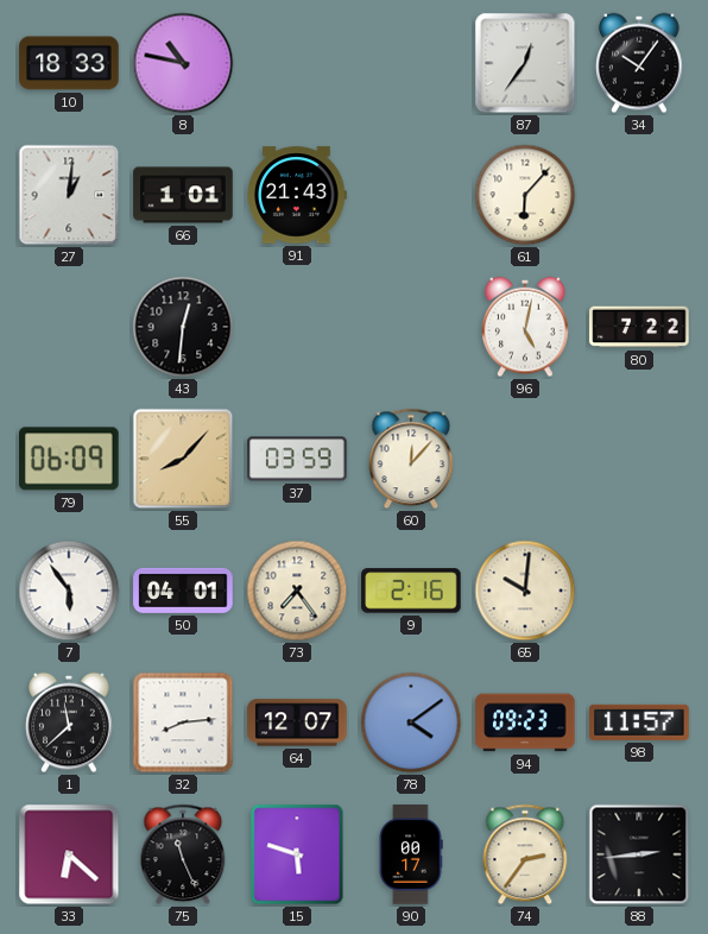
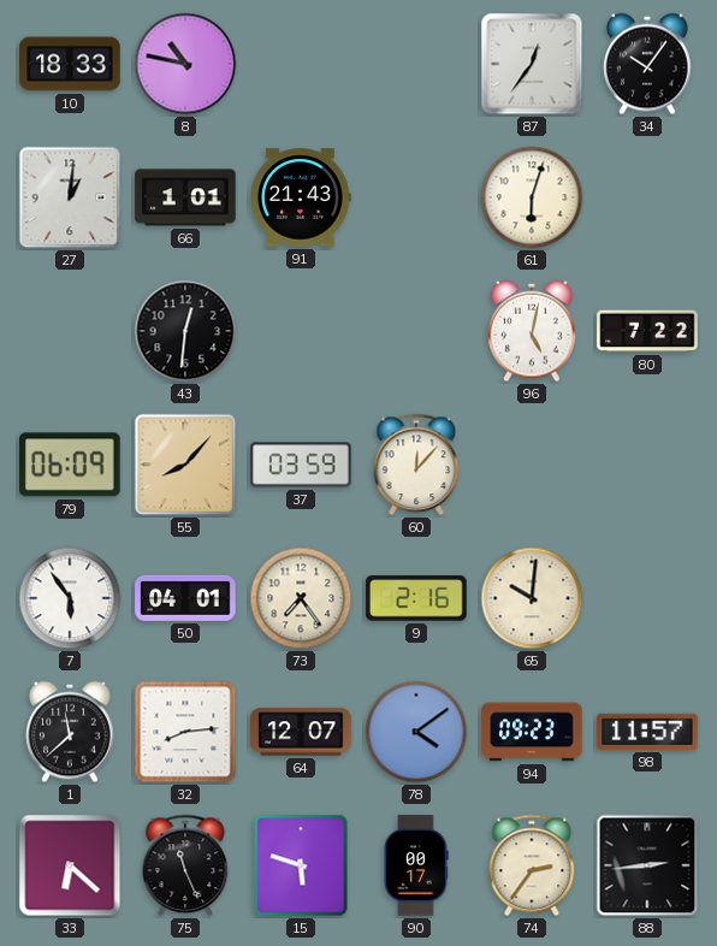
61: 6:07 -> 6:03
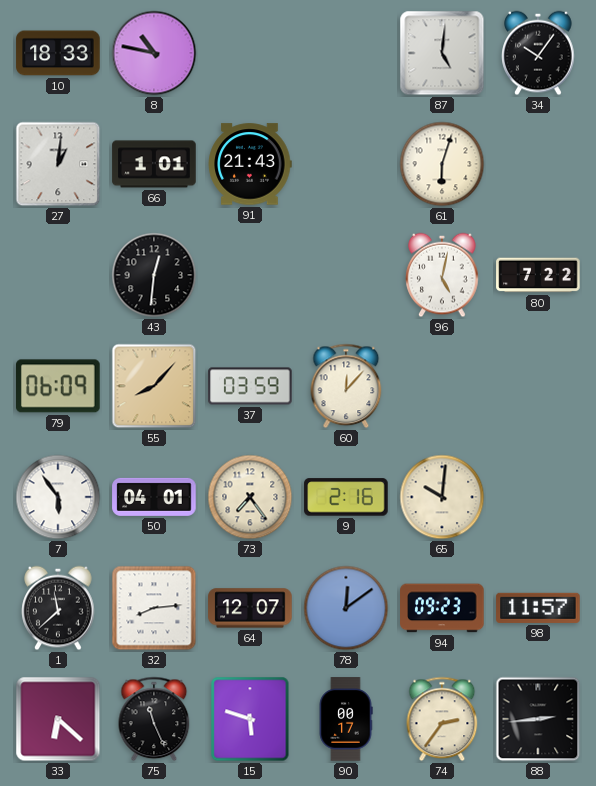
87: 12:36 -> 5:01
78: 4:09 -> 12:09
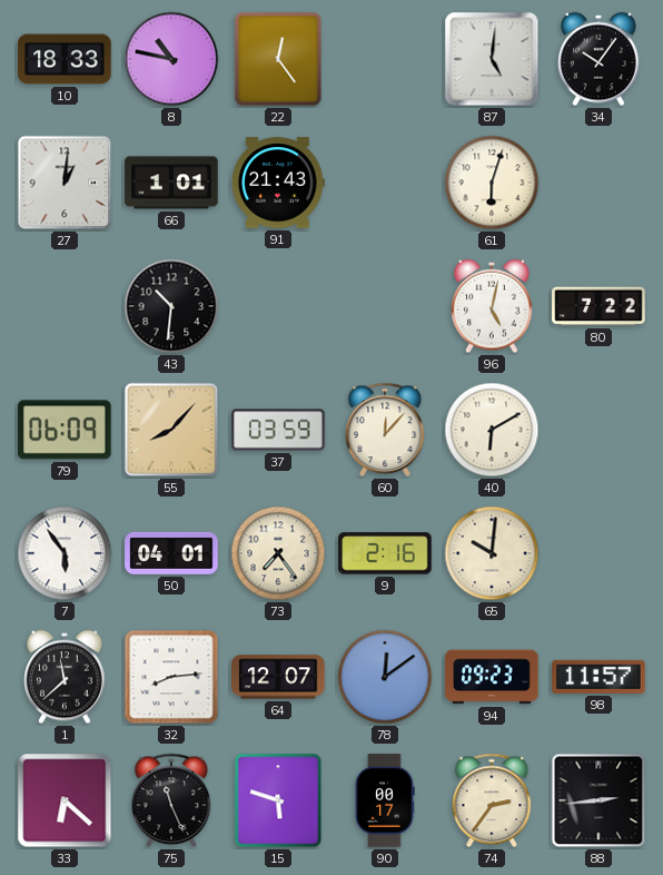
22: none -> 12:24
43: 12:31 -> 10:31
40: none -> 6:10
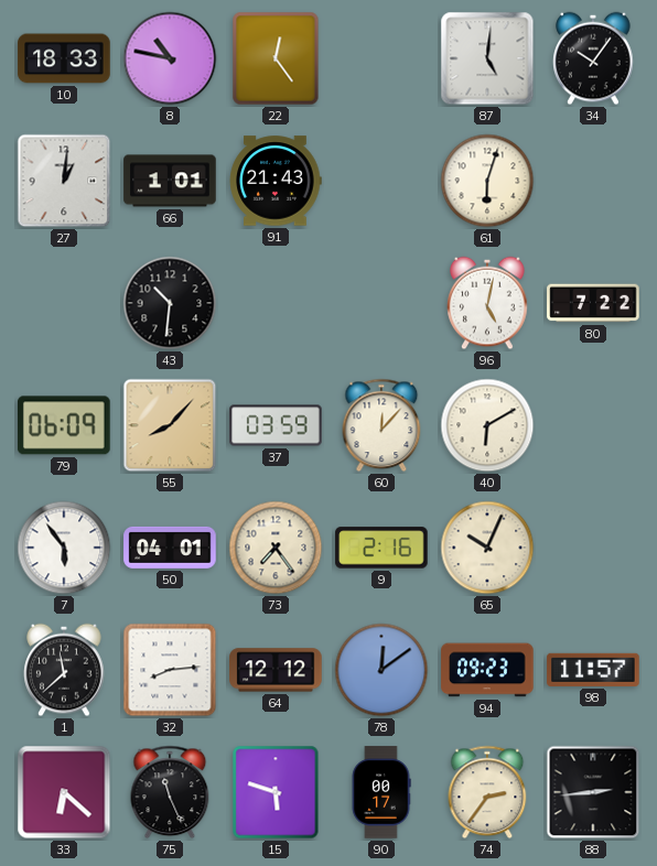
65: 10:01 -> 10:04
64: 12:07 -> 12:12
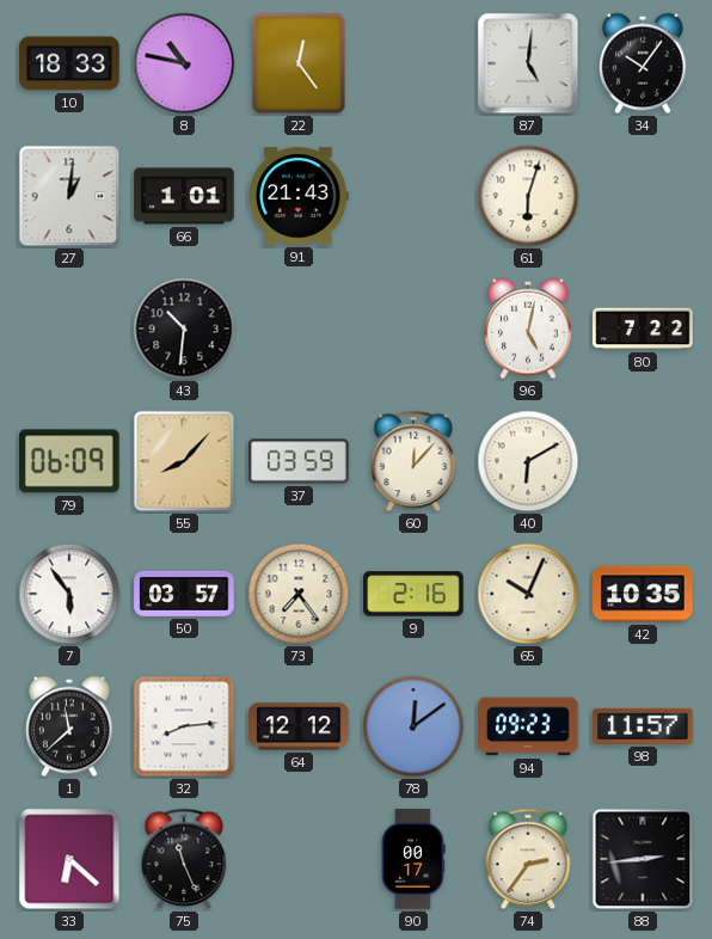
50: 04:01 -> 03:57
42: none -> 10:35
15: 5:48 -> none
